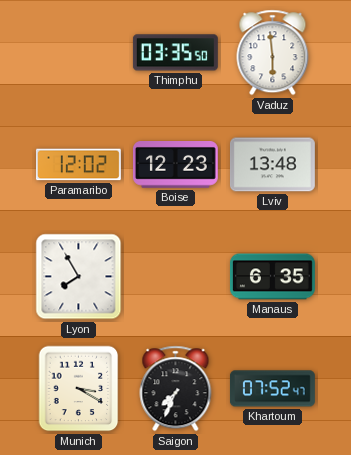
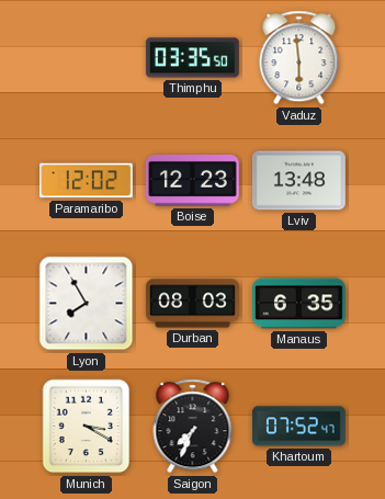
Durban: none -> 08:03
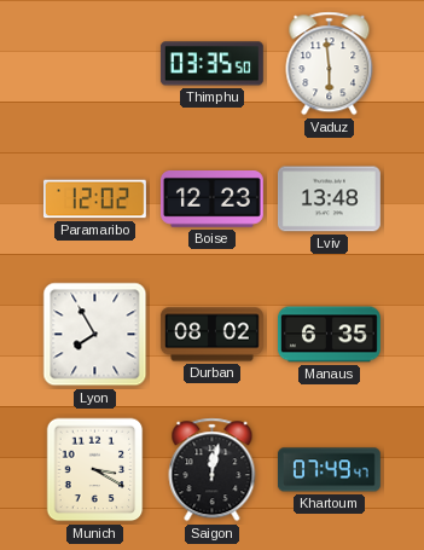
Durban: 08:03 -> 08:02
Saigon: 7:34 -> 12:02
Khartoum: 07:52 -> 07:49
